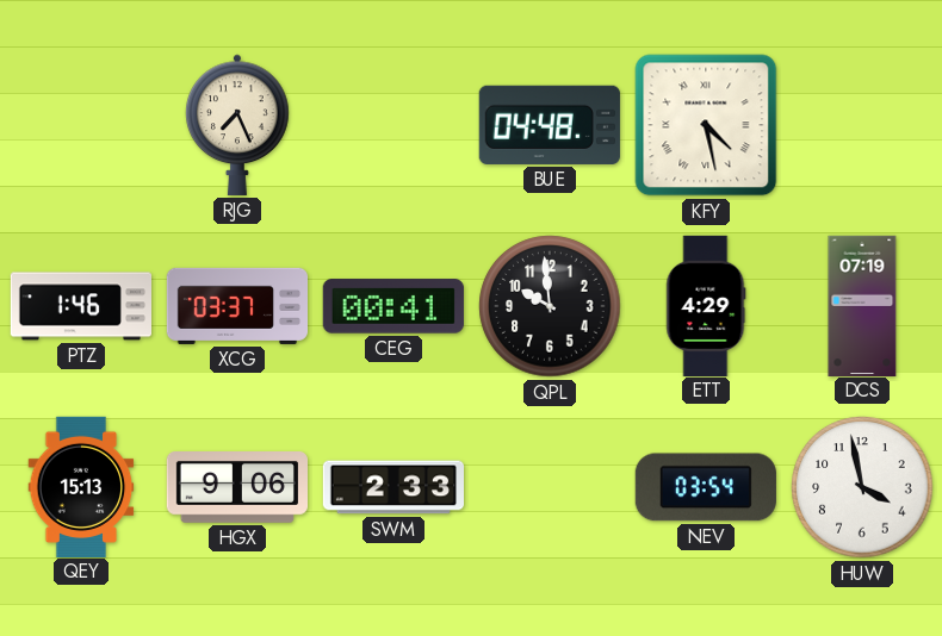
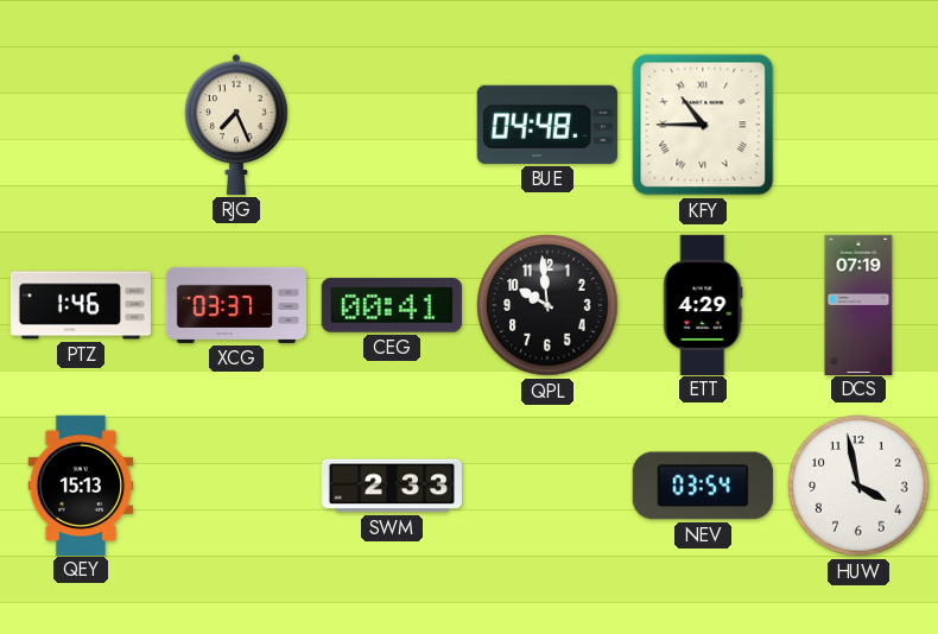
KFY: 4:28 -> 10:45
HGX: 9:06 -> none
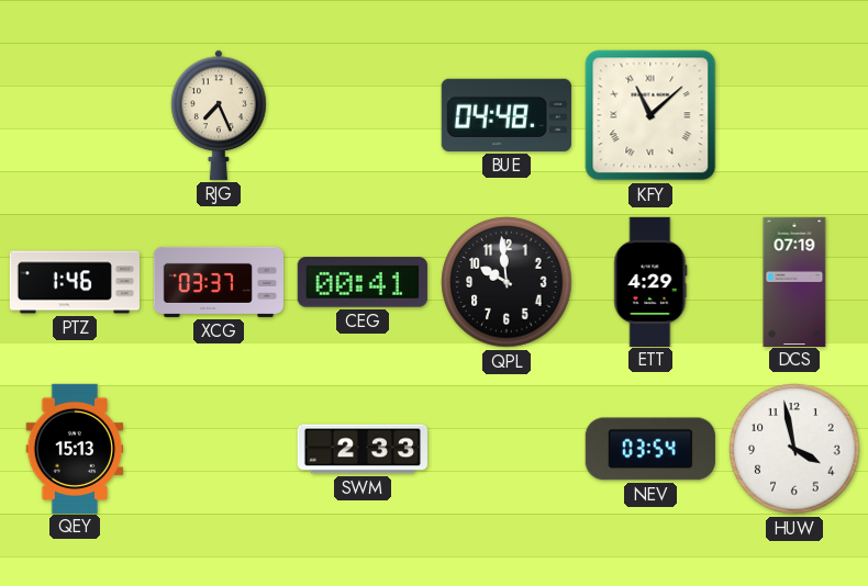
KFY: 10:45 -> 11:08
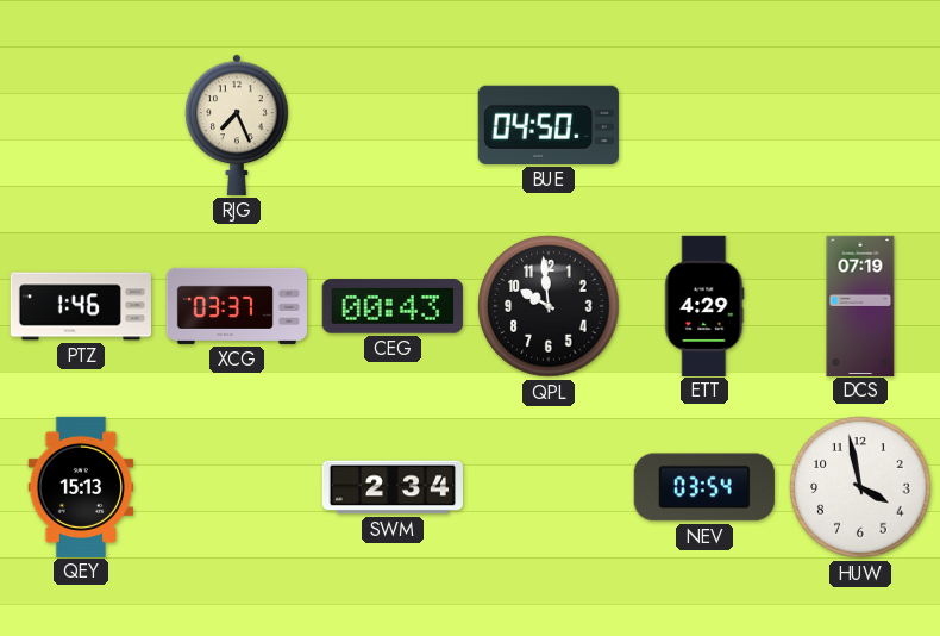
BUE: 04:48 -> 04:50
KFY: 11:08 -> none
CEG: 00:41 -> 00:43
SWM: 2:33 -> 2:34
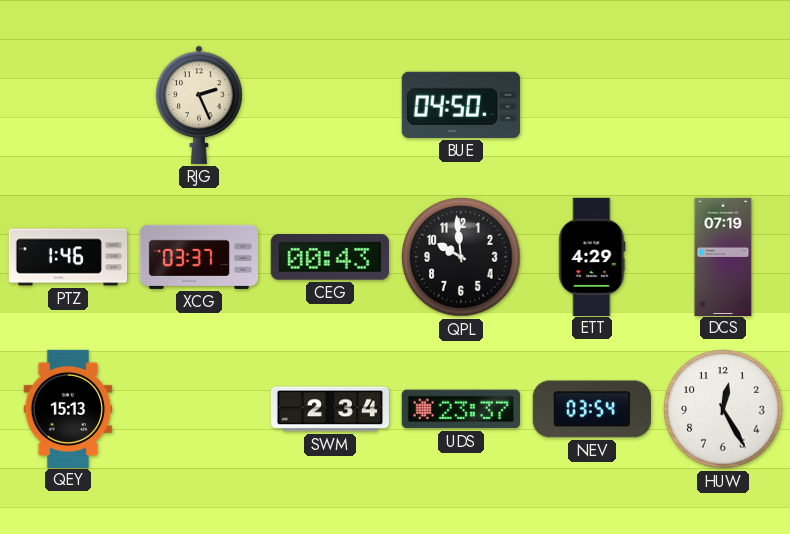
RJG: 7:26 -> 2:26
UDS: none -> 23:37
HUW: 3:58 -> 12:25
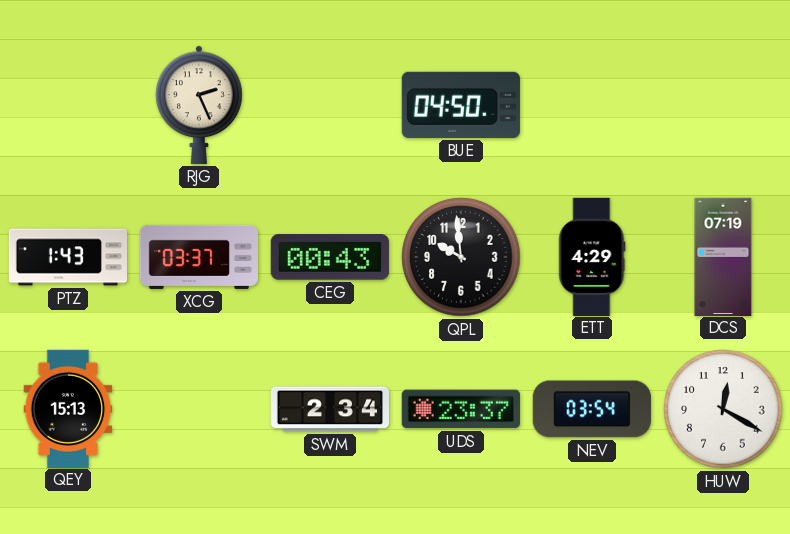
PTZ: 1:46 -> 1:43
HUW: 12:25 -> 12:20
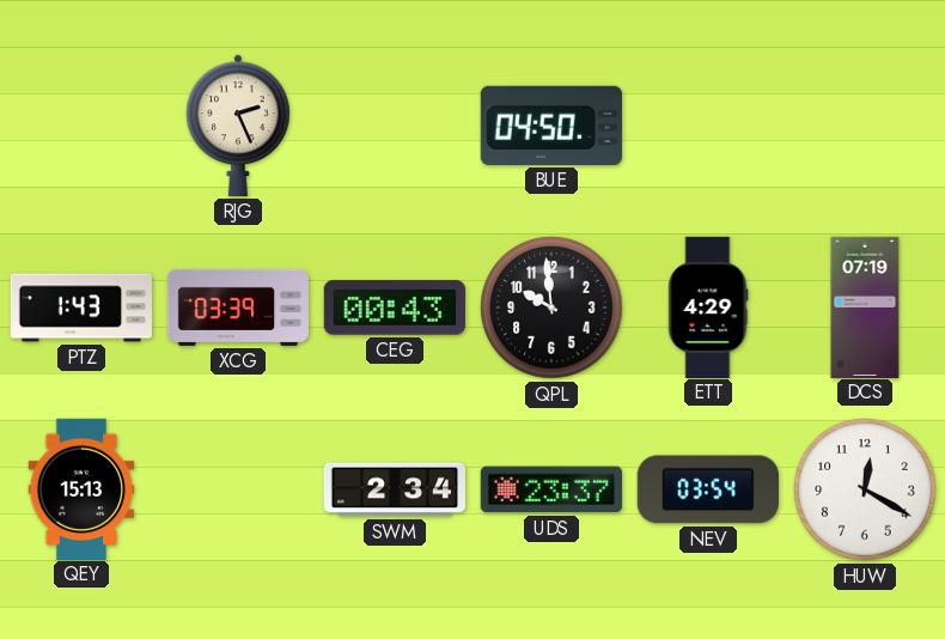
XCG: 03:37 -> 03:39
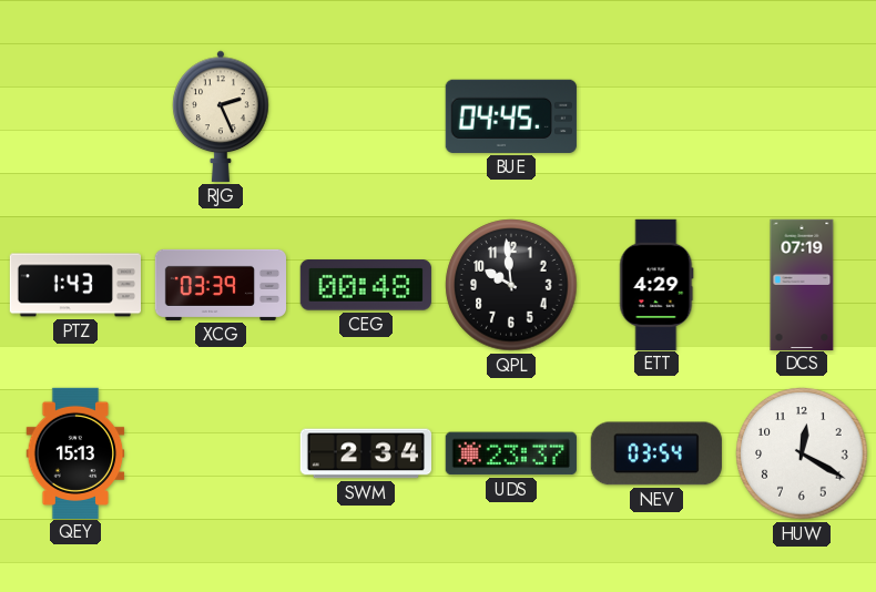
BUE: 04:50 -> 04:45
CEG: 00:43 -> 00:48
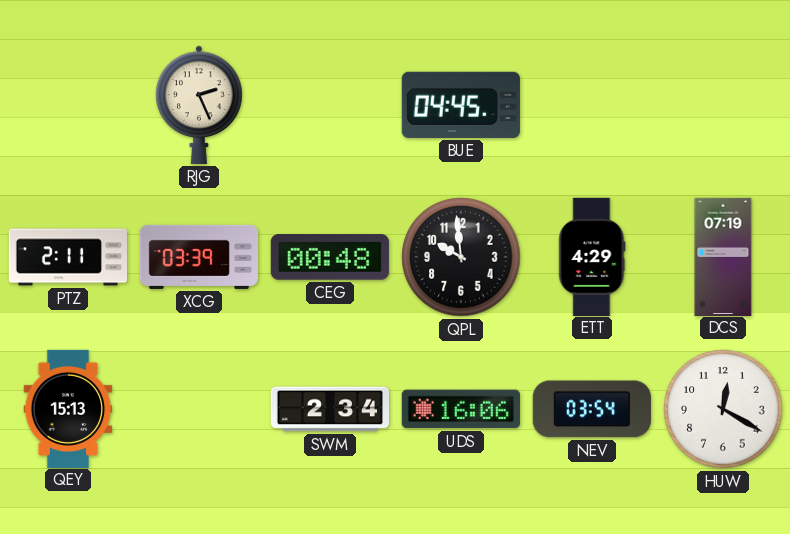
PTZ: 1:43 -> 2:11
UDS: 23:37 -> 16:06
